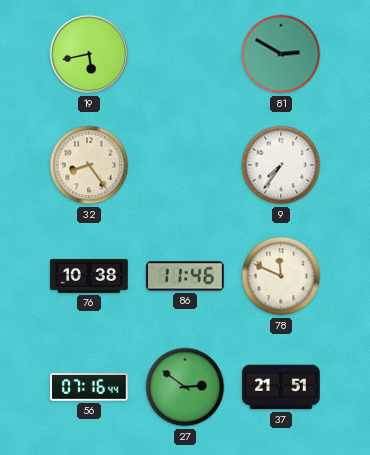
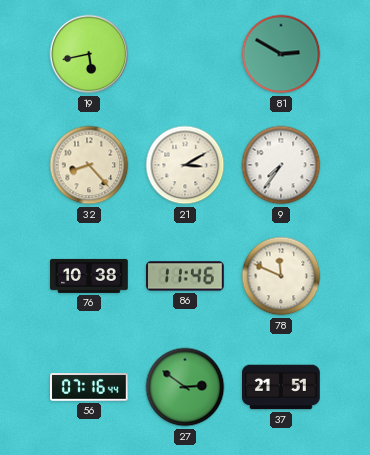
32: 8:24 -> 8:23
21: none -> 3:10
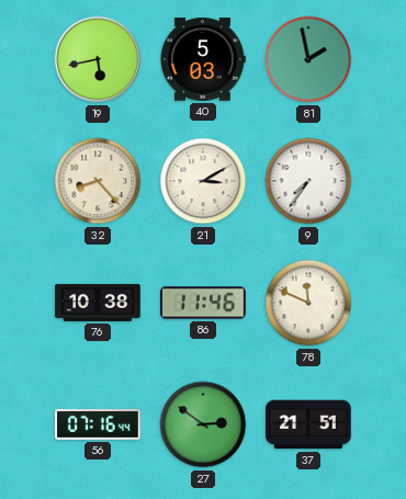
40: none -> 5:03
81: 2:50 -> 1:58
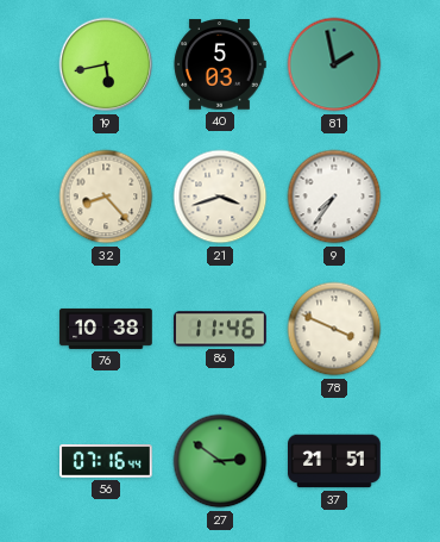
21: 3:10 -> 3:42
78: 11:49 -> 3:49
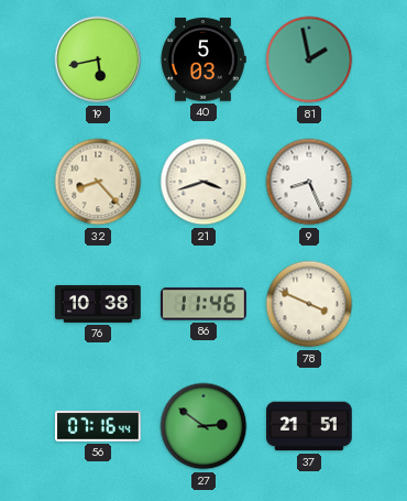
9: 7:36 -> 8:26
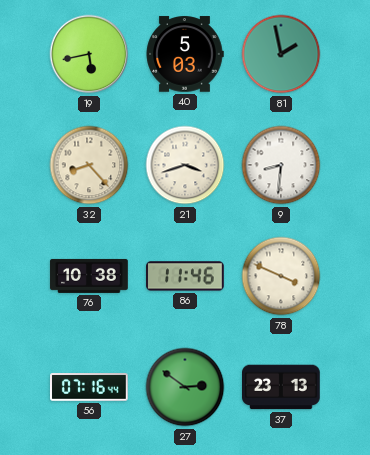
9: 8:26 -> 8:31
37: 21:51 -> 23:13
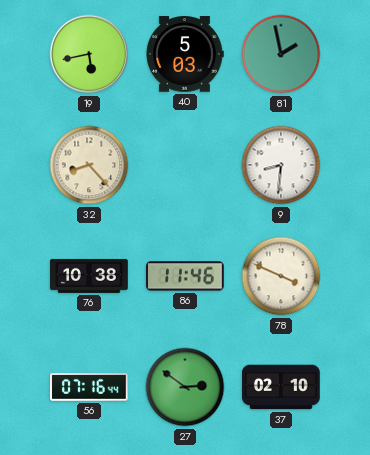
21: 3:42 -> none
37: 23:13 -> 02:10
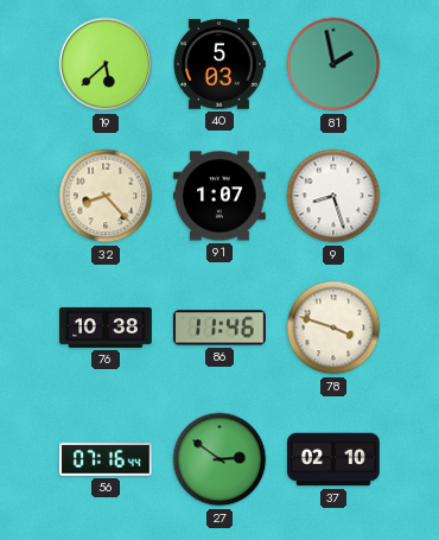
19: 5:43 -> 5:38
91: none -> 1:07
9: 8:31 -> 8:27
78: 3:49 -> 3:48
